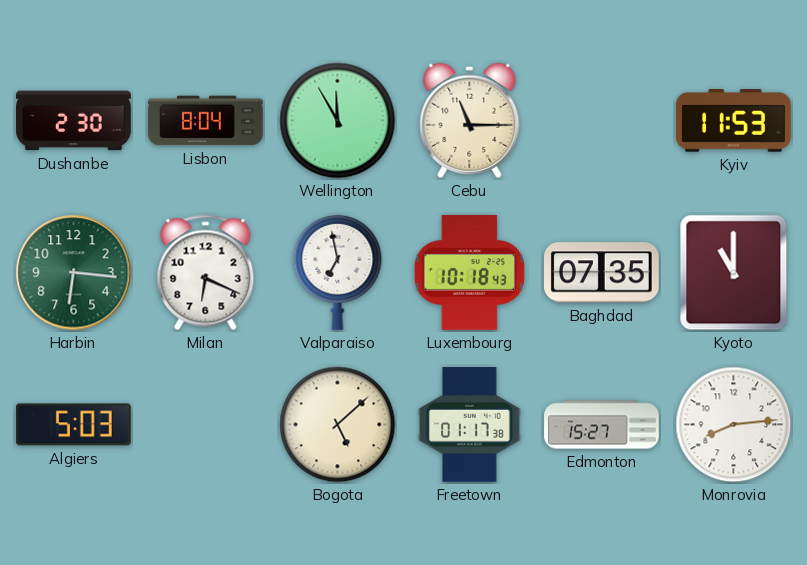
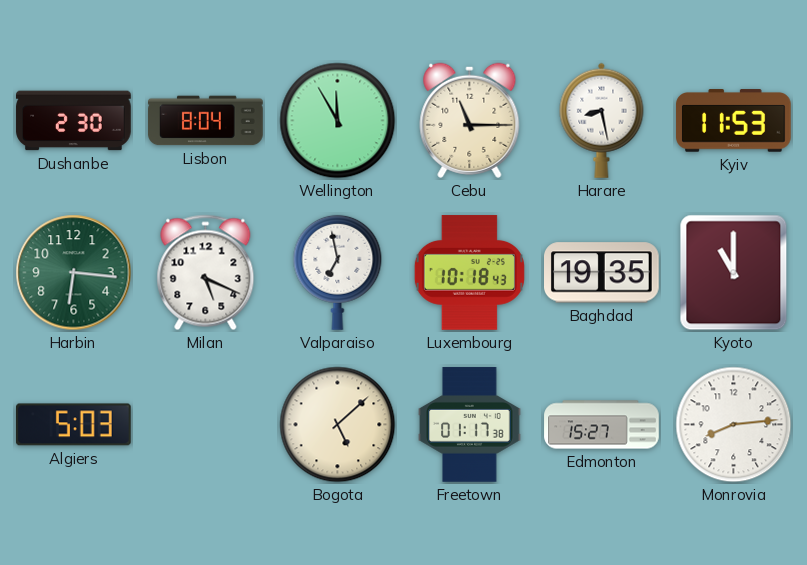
Harare: none -> 8:28
Milan: 6:19 -> 5:19
Baghdad: 07:35 -> 19:35
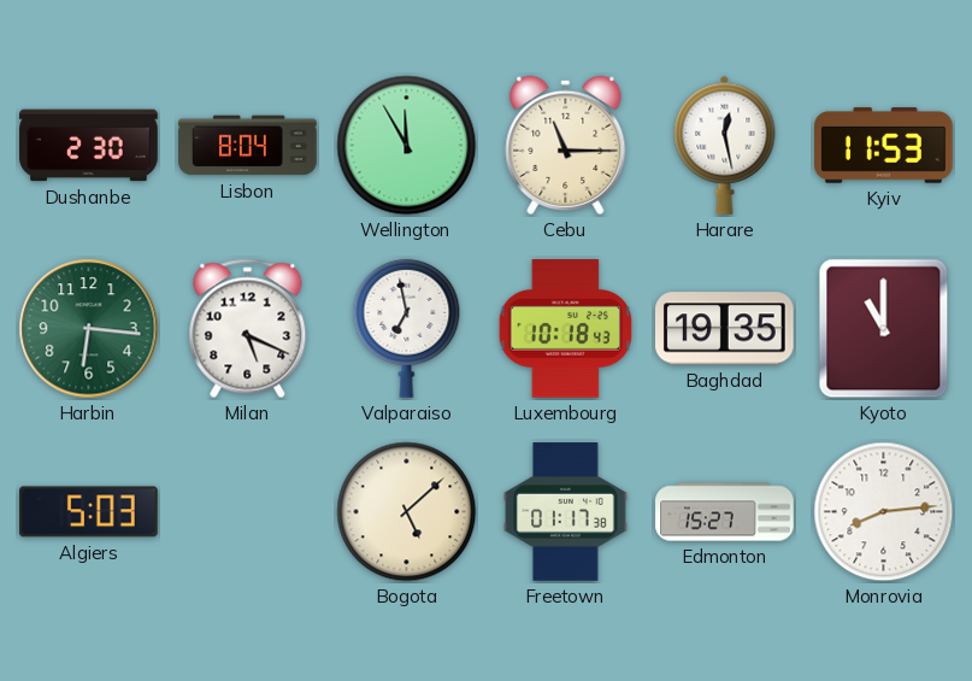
Harare: 8:28 -> 12:28
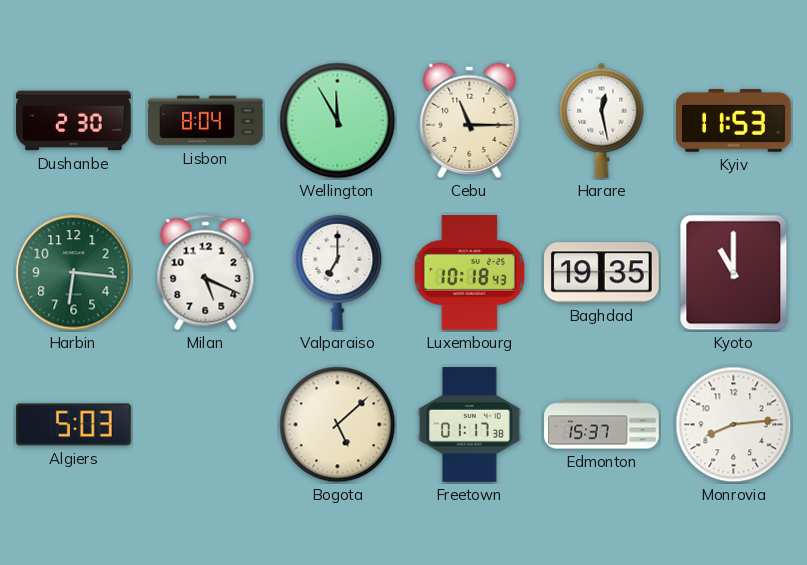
Valparaiso: 6:58 -> 7:00
Edmonton: 15:27 -> 15:37
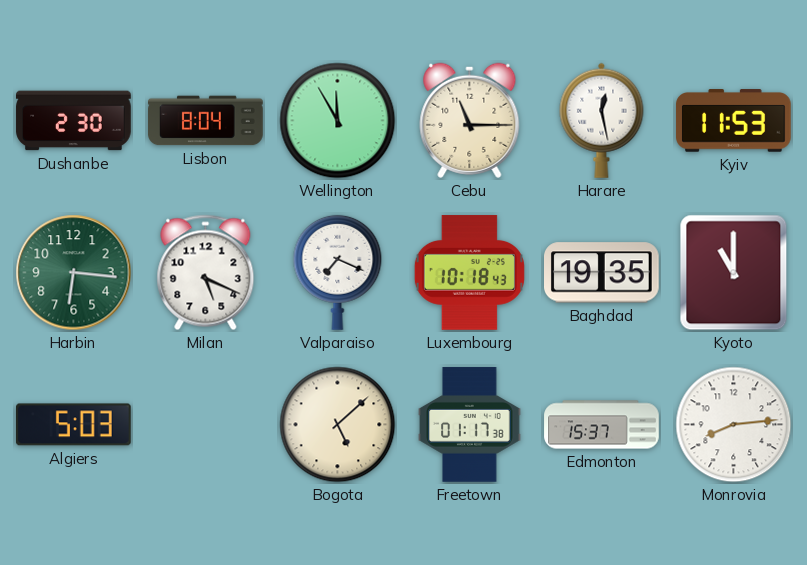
Valparaiso: 7:00 -> 7:19
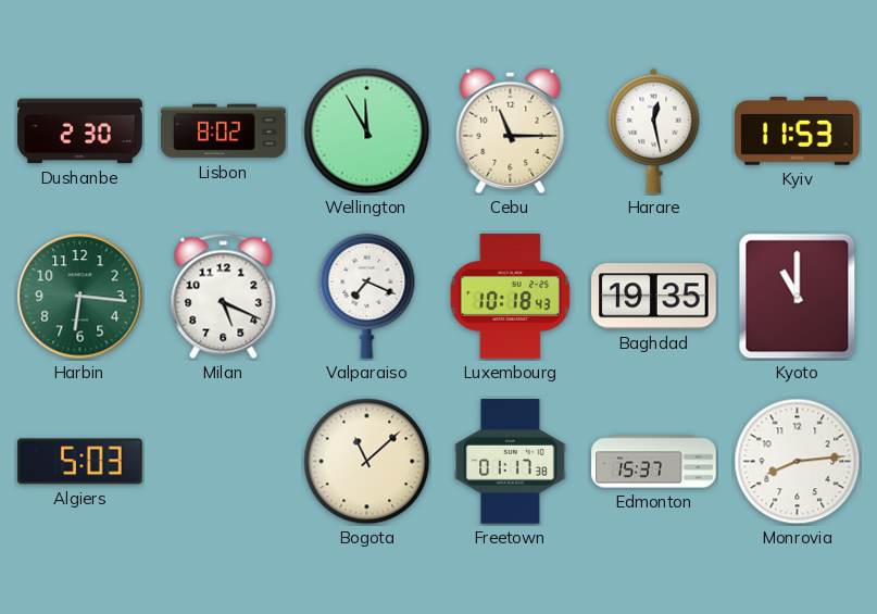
Lisbon: 8:04 -> 8:02
Bogota: 5:08 -> 11:08
